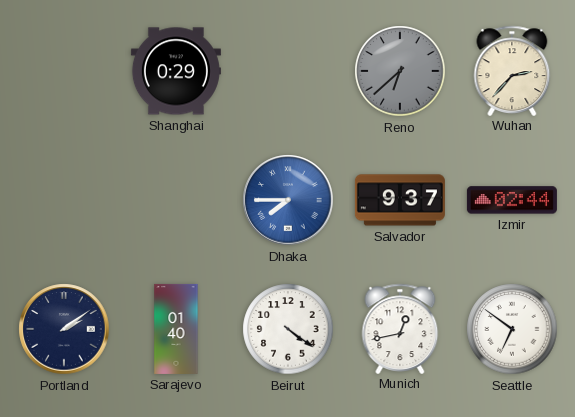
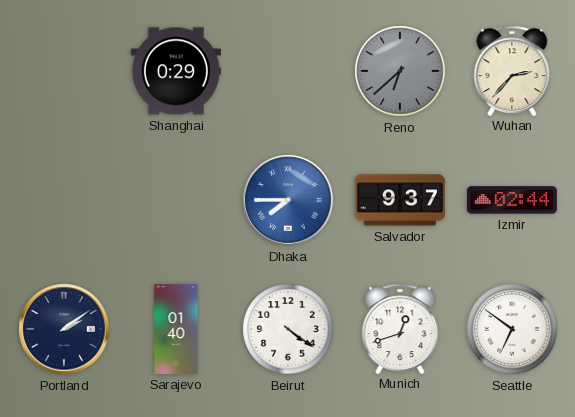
Munich: 12:43 -> 12:42
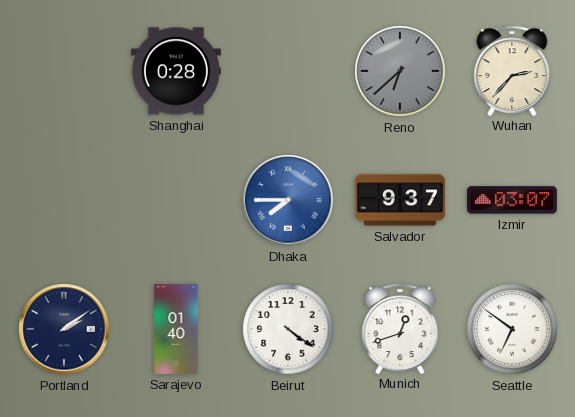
Shanghai: 0:29 -> 0:28
Izmir: 02:44 -> 03:07
